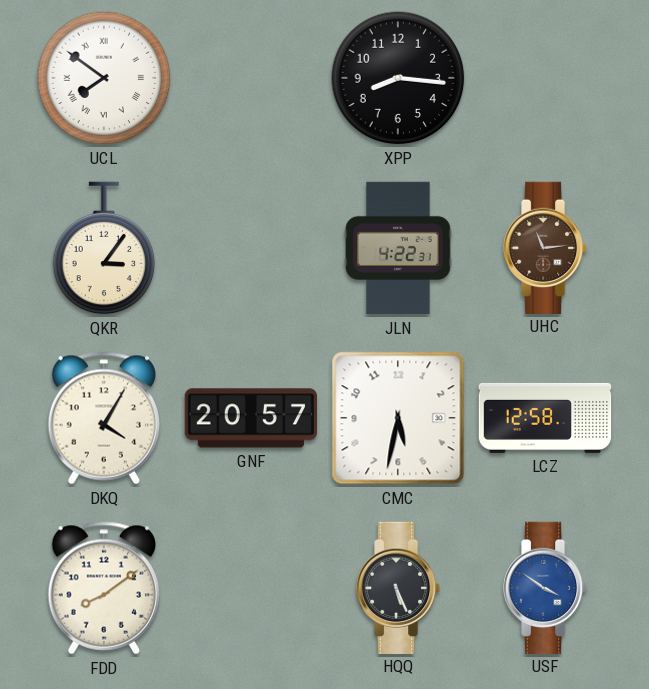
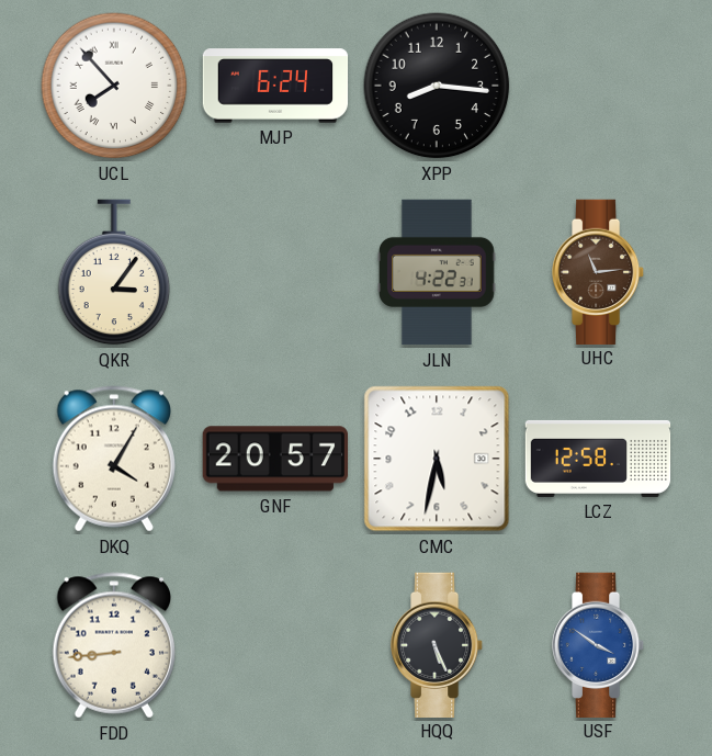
UCL: 7:51 -> 7:53
MJP: none -> 6:24
FDD: 8:09 -> 8:44
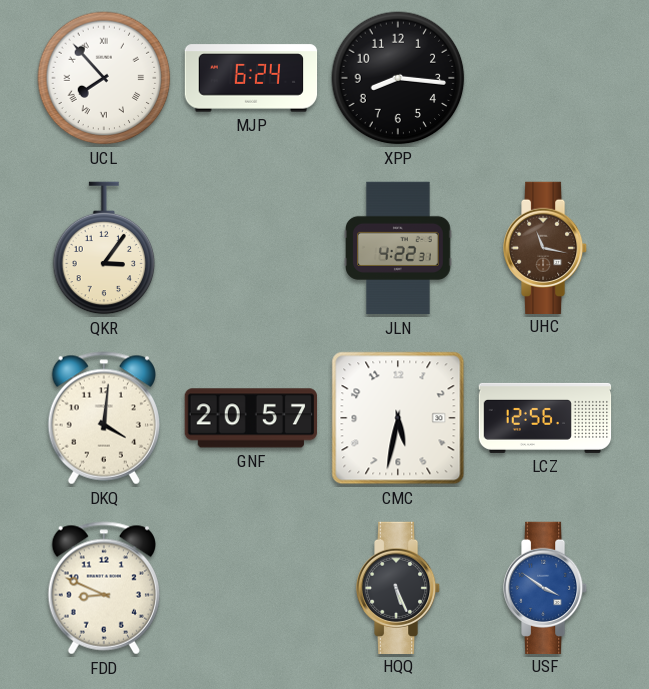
UHC: 11:14 -> 11:17
DKQ: 4:05 -> 4:01
LCZ: 12:58 -> 12:56
FDD: 8:44 -> 8:49
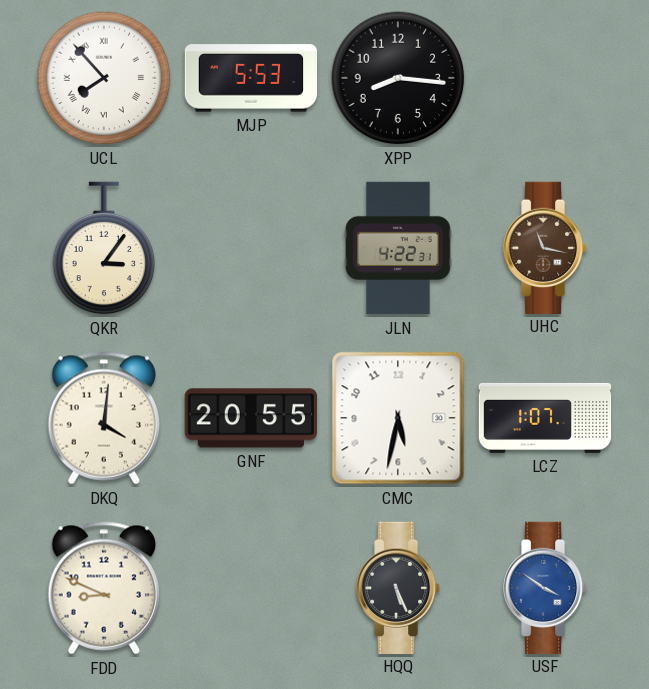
MJP: 6:24 -> 5:53
GNF: 20:57 -> 20:55
LCZ: 12:56 -> 1:07
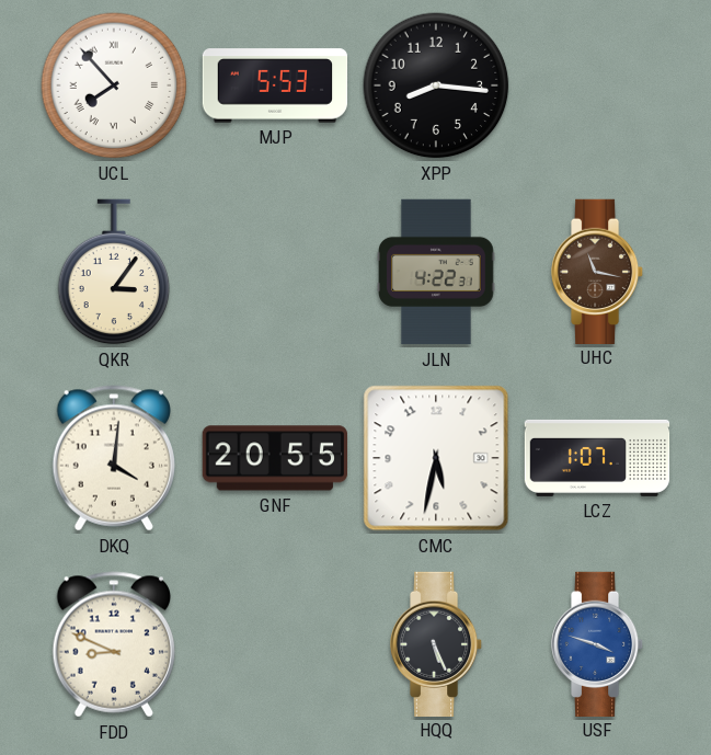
USF: 3:51 -> 3:48
